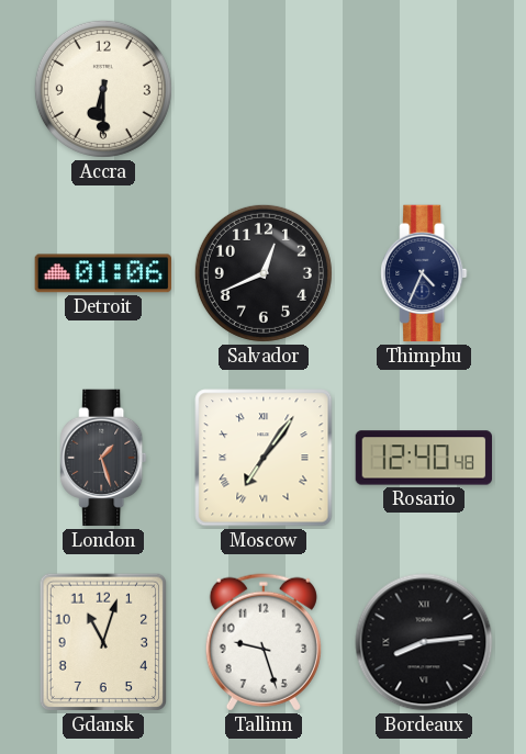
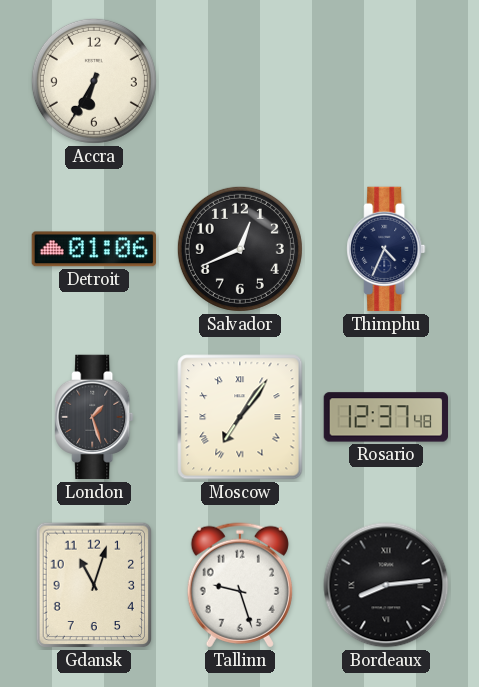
Accra: 6:30 -> 6:35
Rosario: 12:40 -> 12:37
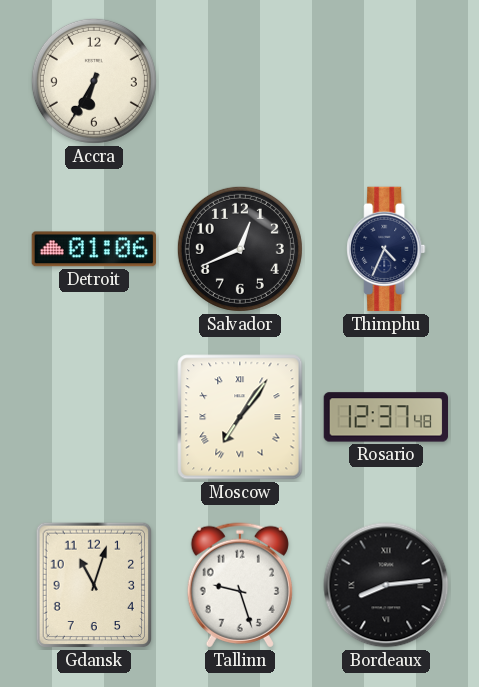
London: 1:27 -> none
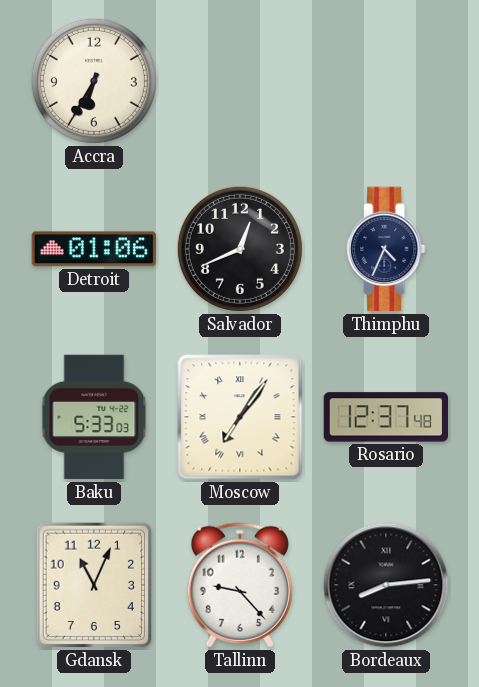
Baku: none -> 5:33
Gdansk: 11:03 -> 11:04
Tallinn: 9:27 -> 9:23
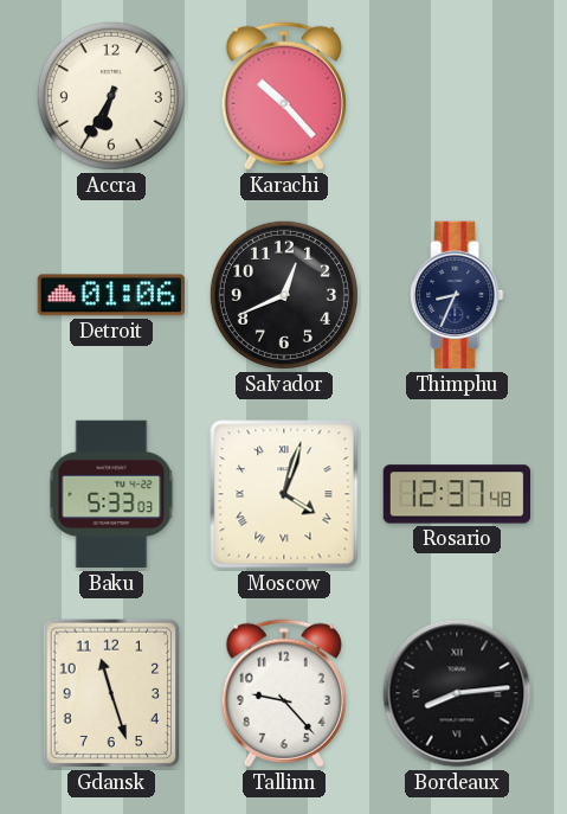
Karachi: none -> 10:23
Thimphu: 4:34 -> 8:34
Moscow: 7:06 -> 4:03
Gdansk: 11:04 -> 11:27
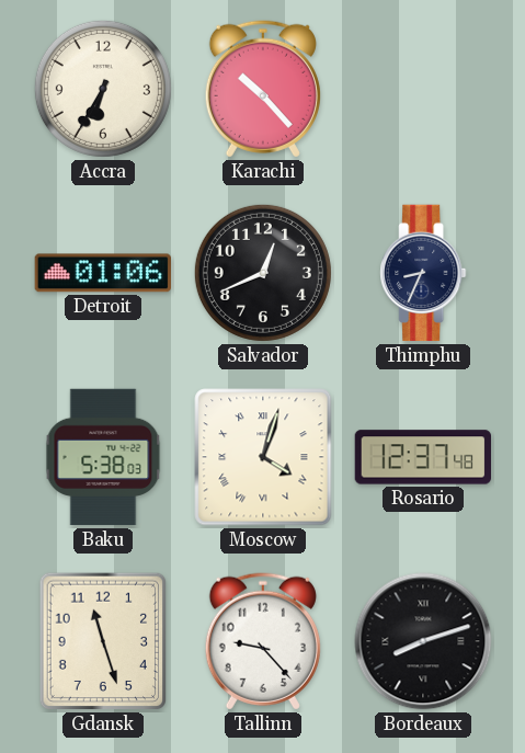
Baku: 5:33 -> 5:38
Bordeaux: 8:14 -> 8:12
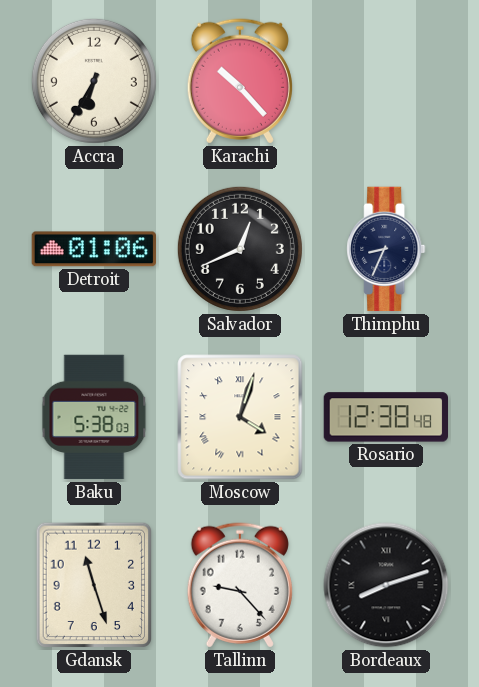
Rosario: 12:37 -> 12:38
